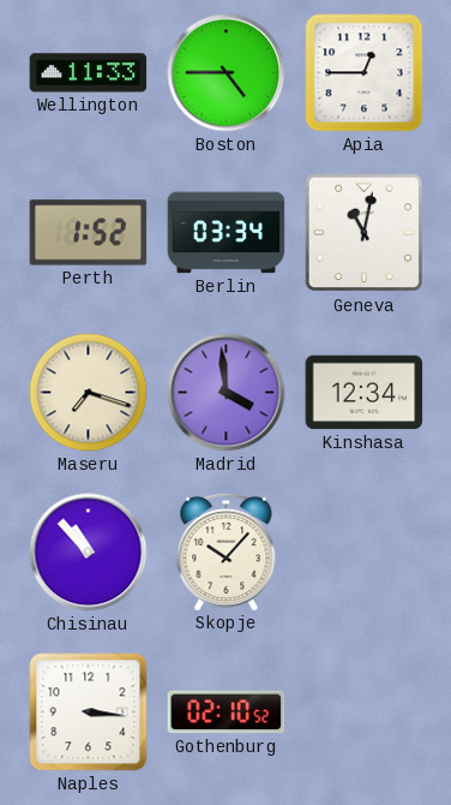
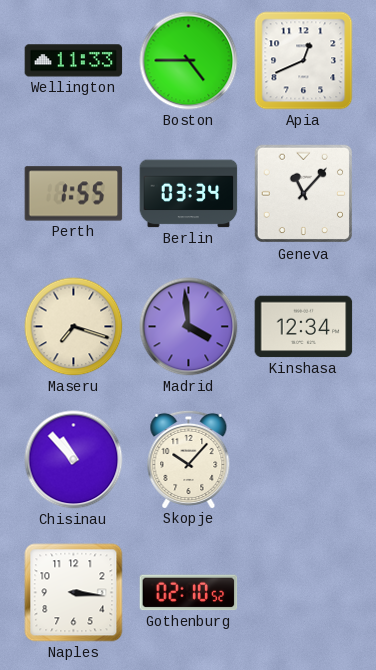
Apia: 12:45 -> 12:41
Perth: 1:52 -> 1:55
Geneva: 11:02 -> 11:07
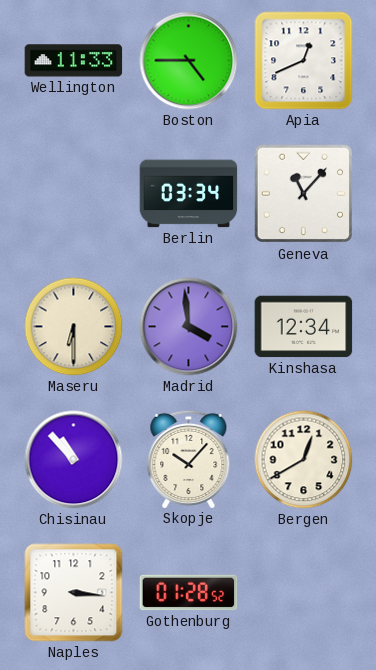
Perth: 1:55 -> none
Maseru: 7:18 -> 6:30
Bergen: none -> 12:40
Gothenburg: 02:10 -> 01:28
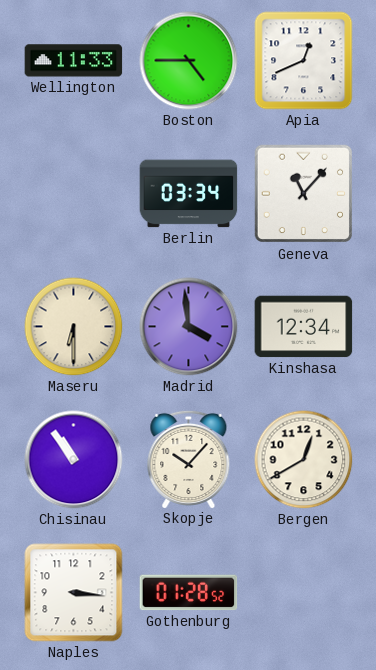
Chisinau: 10:53 -> 10:54
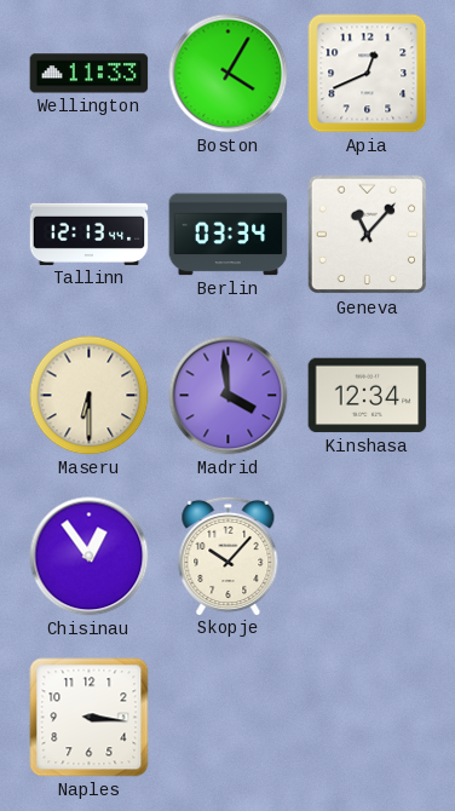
Boston: 4:45 -> 4:05
Tallinn: none -> 12:13
Chisinau: 10:54 -> 12:54
Bergen: 12:40 -> none
Gothenburg: 01:28 -> none
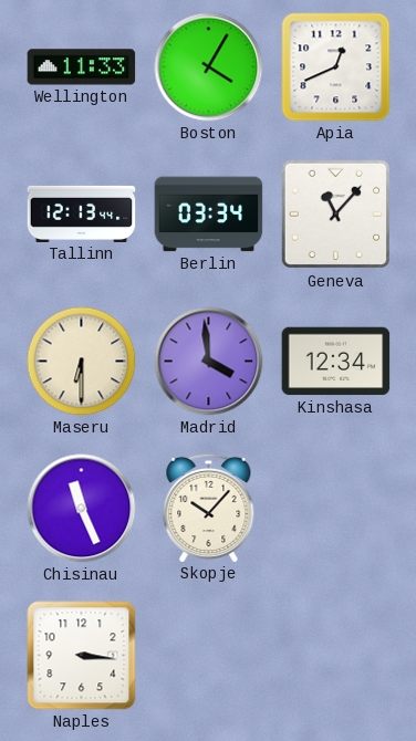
Chisinau: 12:54 -> 11:26
